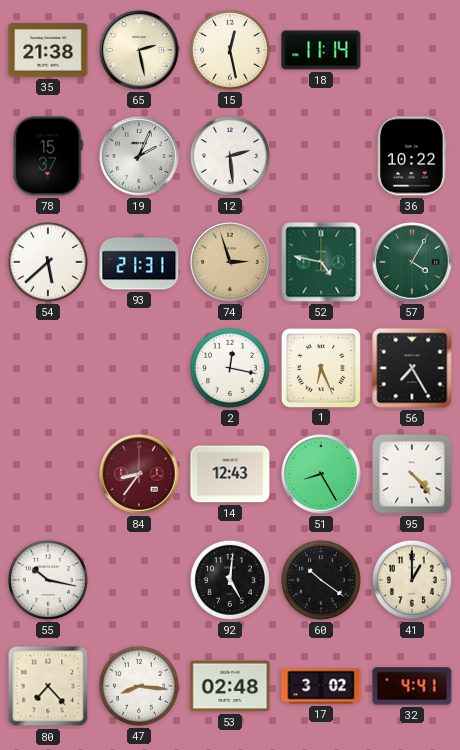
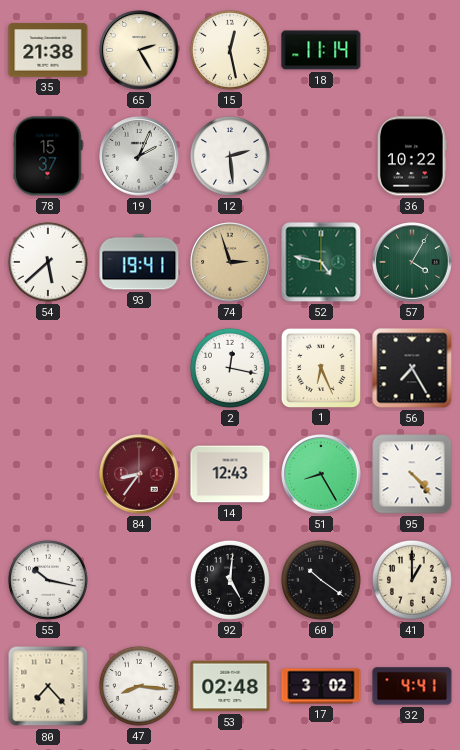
65: 2:28 -> 2:25
93: 21:31 -> 19:41
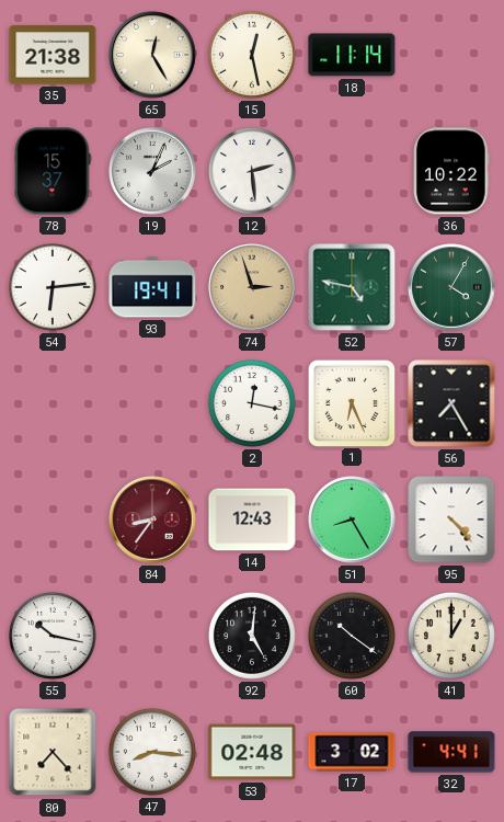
65: 2:25 -> 12:25
54: 5:38 -> 6:14
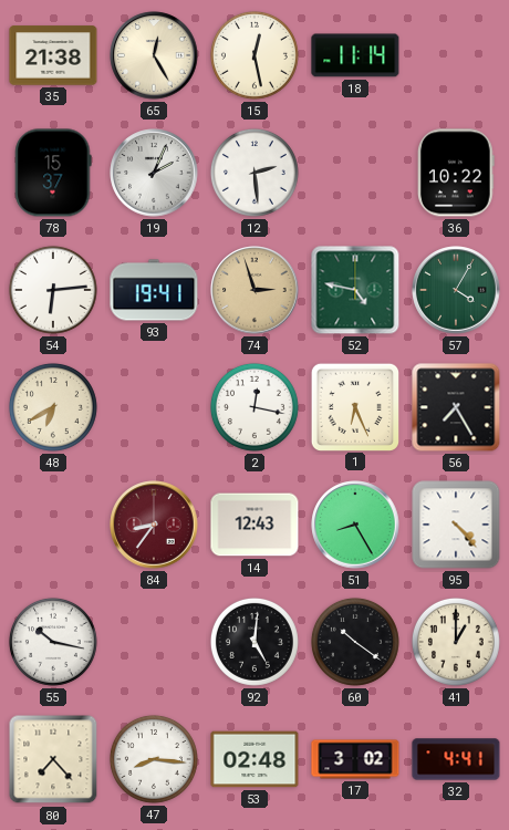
48: none -> 6:40
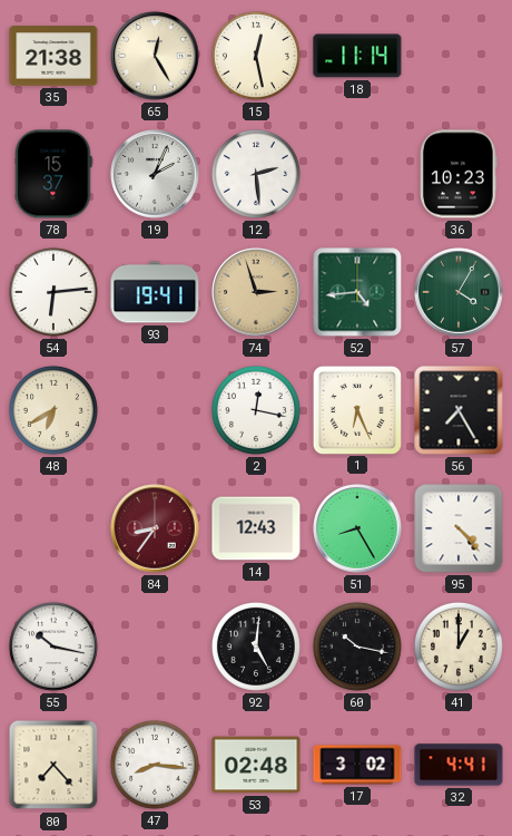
36: 10:22 -> 10:23
52: 4:47 -> 4:44
60: 10:21 -> 10:17
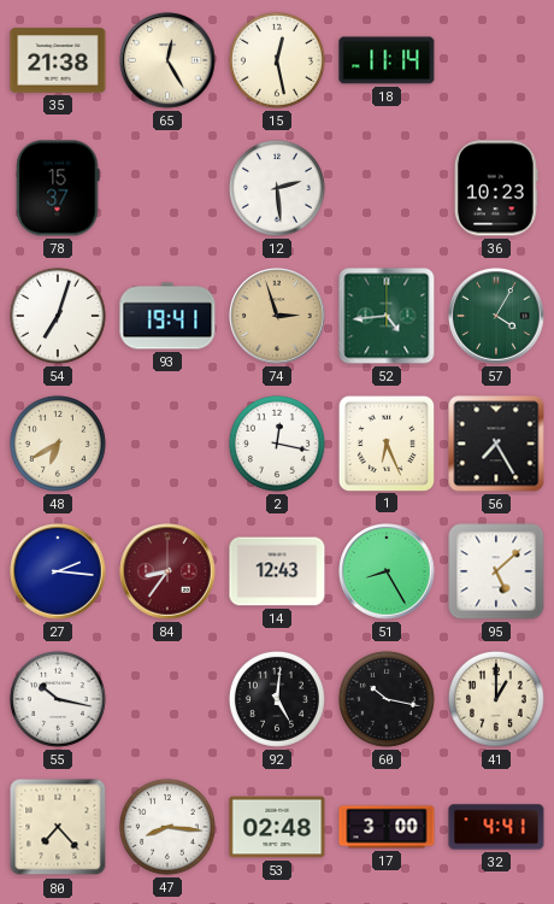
19: 2:04 -> none
54: 6:14 -> 7:03
27: none -> 2:16
95: 4:23 -> 5:08
17: 3:02 -> 3:00
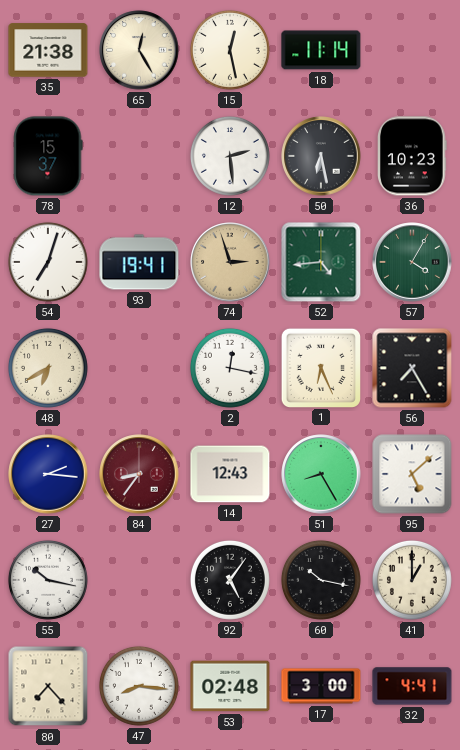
50: none -> 6:28
92: 5:01 -> 5:06
